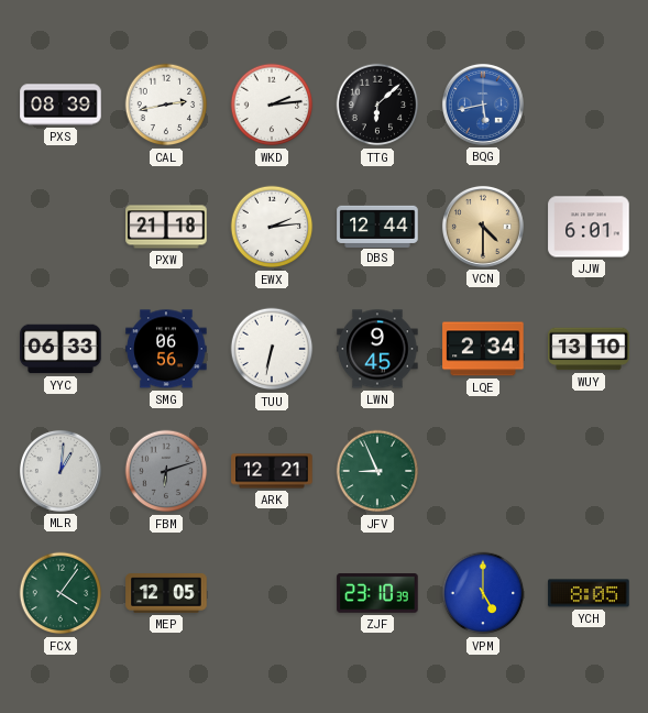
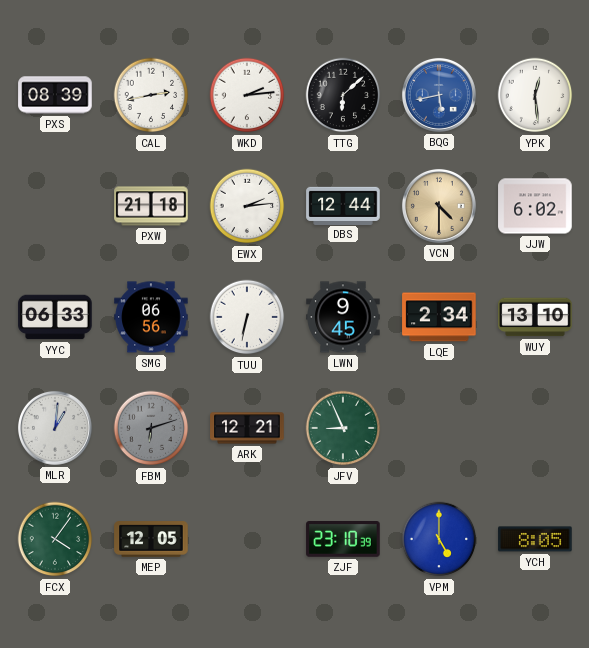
YPK: none -> 12:29
JJW: 6:01 -> 6:02
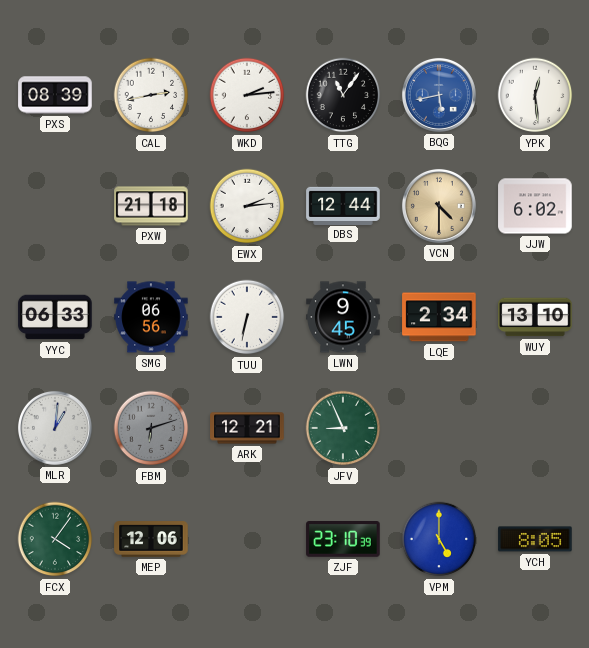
TTG: 6:08 -> 11:06
MEP: 12:05 -> 12:06
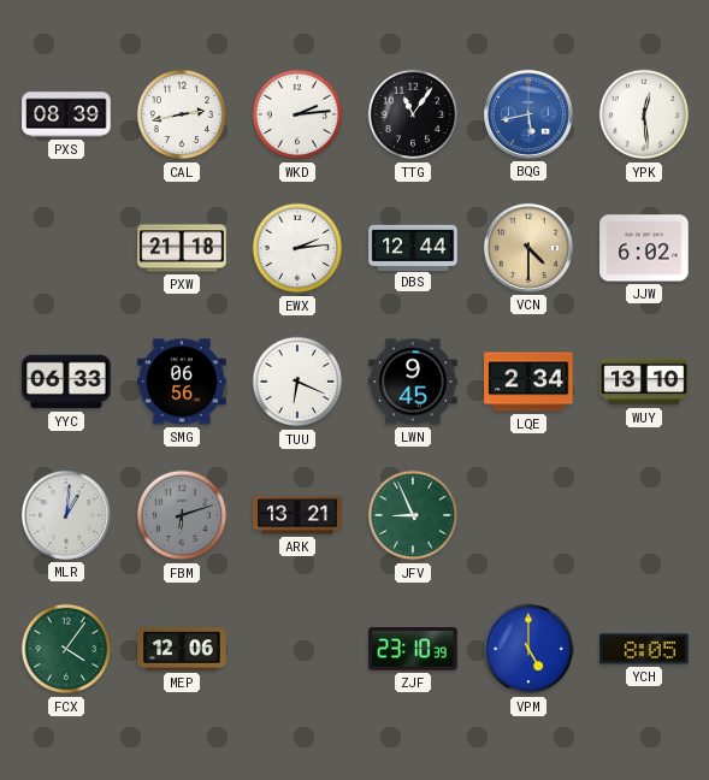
TUU: 6:32 -> 6:19
ARK: 12:21 -> 13:21
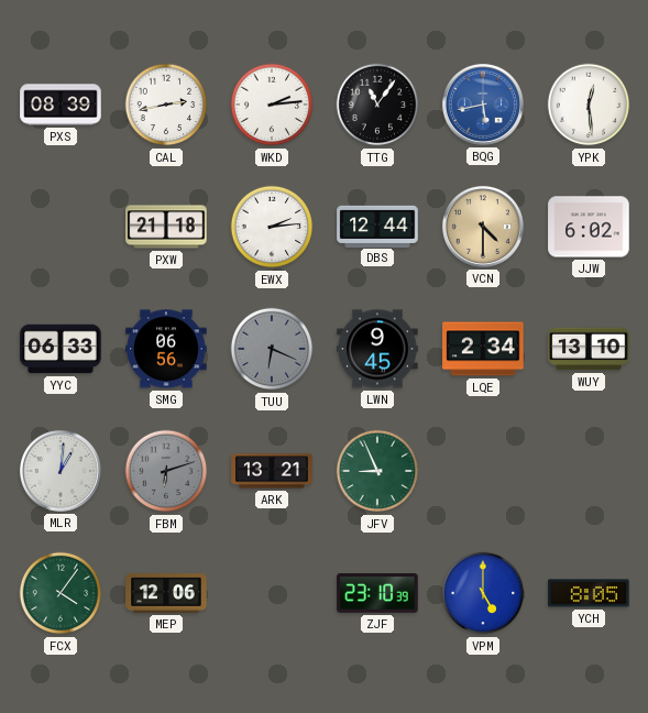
TUU dial: white -> grey
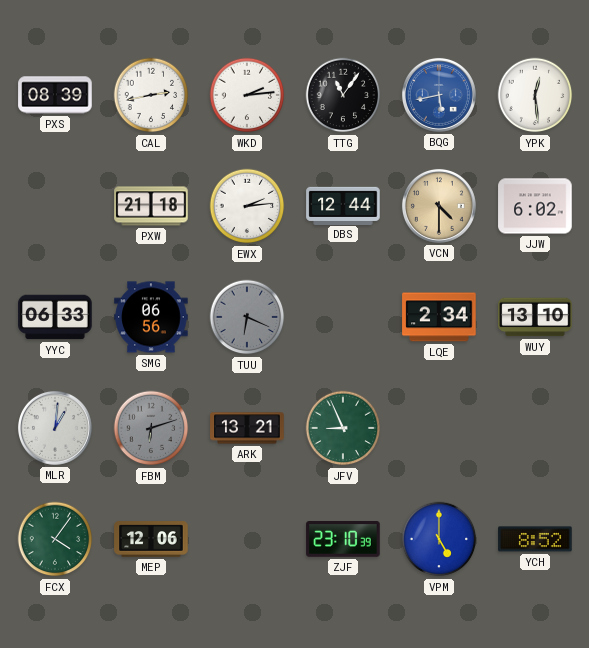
LWN: 9:45 -> none
YCH: 8:05 -> 8:52
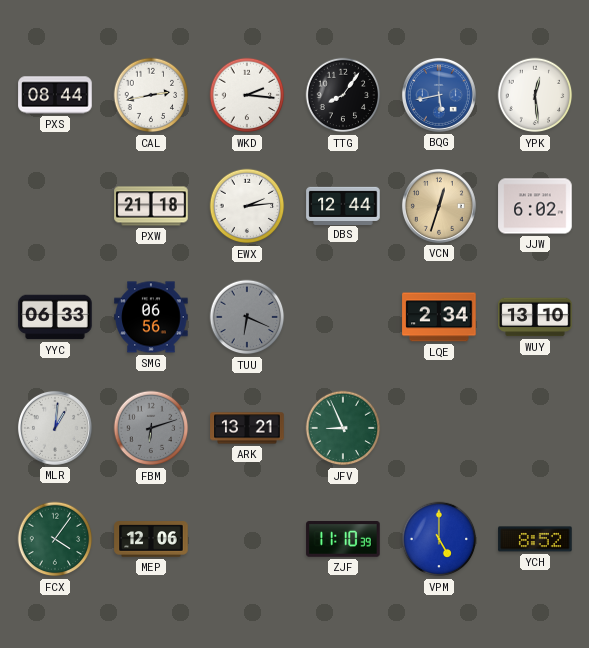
PXS: 08:39 -> 08:44
WKD: 2:14 -> 2:16
TTG: 11:06 -> 8:06
VCN: 4:30 -> 12:33
ZJF: 23:10 -> 11:10
